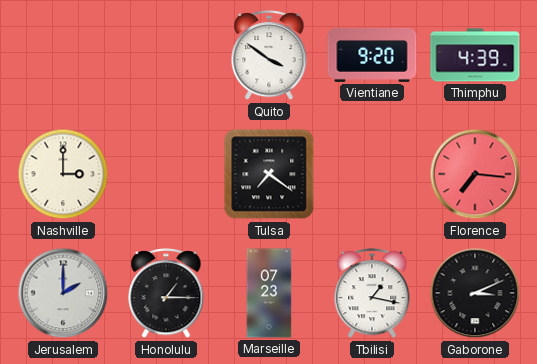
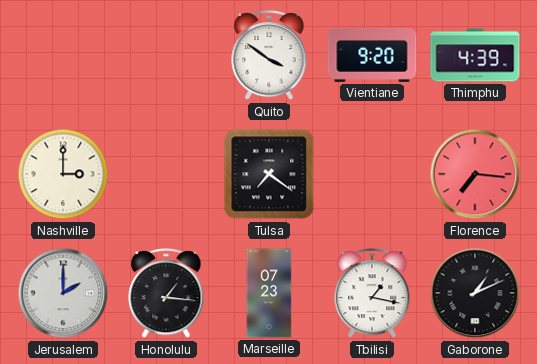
Honolulu: 1:15 -> 1:16
Gaborone: 3:11 -> 1:11
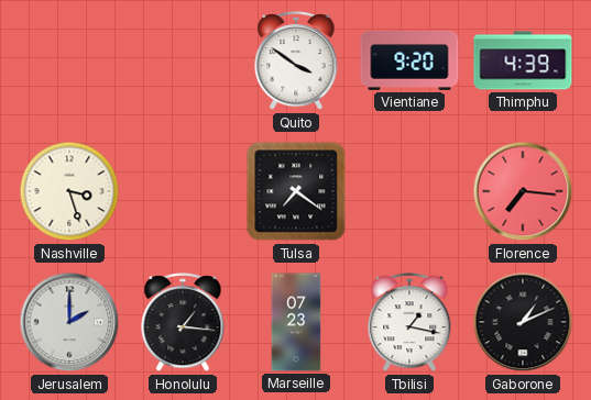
Nashville: 3:00 -> 3:27
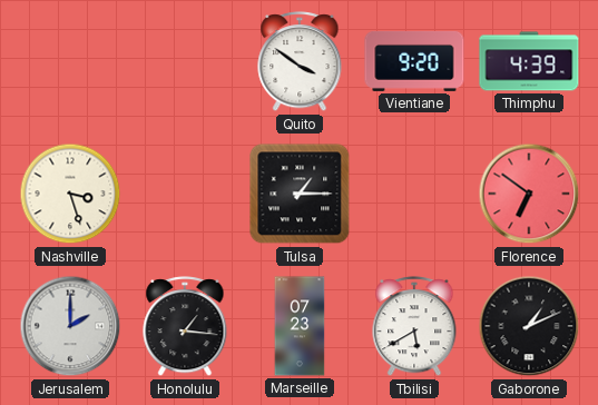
Tulsa: 7:21 -> 1:15
Florence: 7:16 -> 6:51
Tbilisi: 1:17 -> 5:40
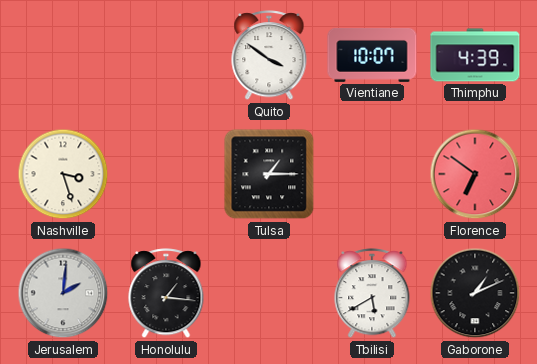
Vientiane: 9:20 -> 10:07
Jerusalem: 2:00 -> 2:01
Marseille: 07:23 -> none
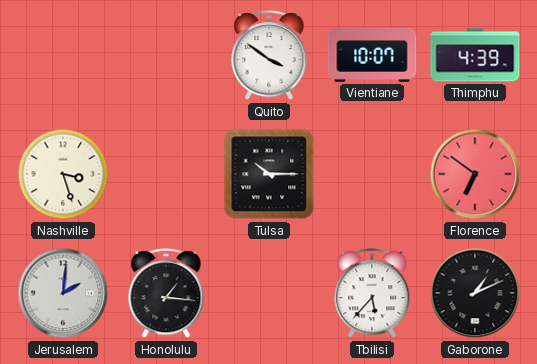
Tulsa: 1:15 -> 10:15
Tbilisi: 5:40 -> 5:37
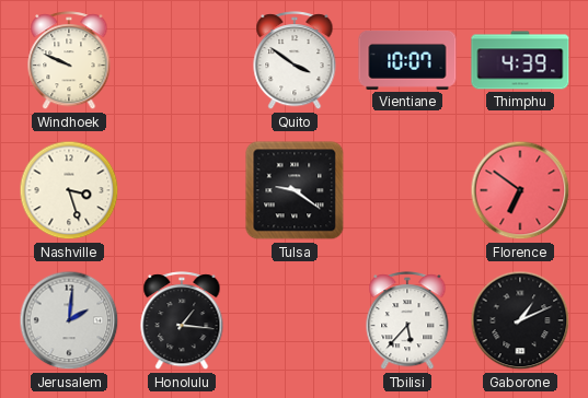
Windhoek: none -> 9:49
Tulsa: 10:15 -> 9:21
